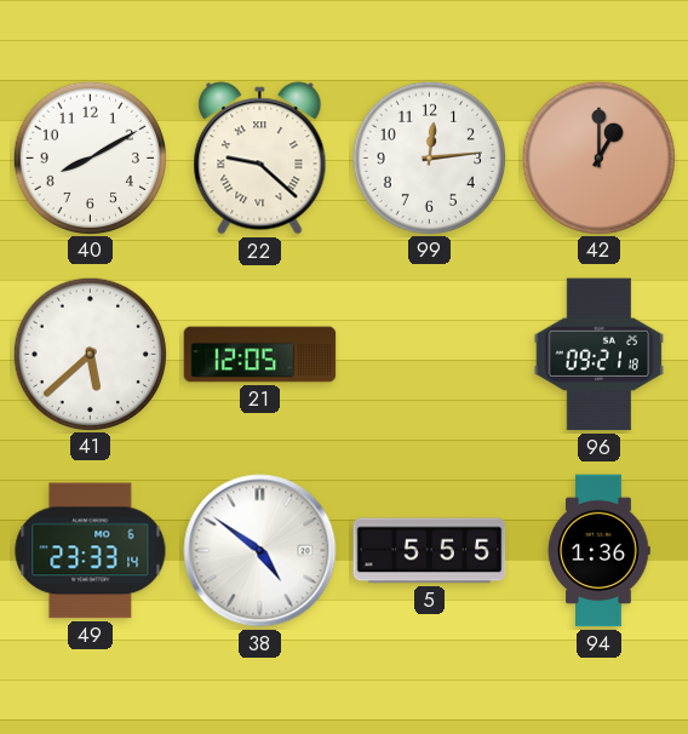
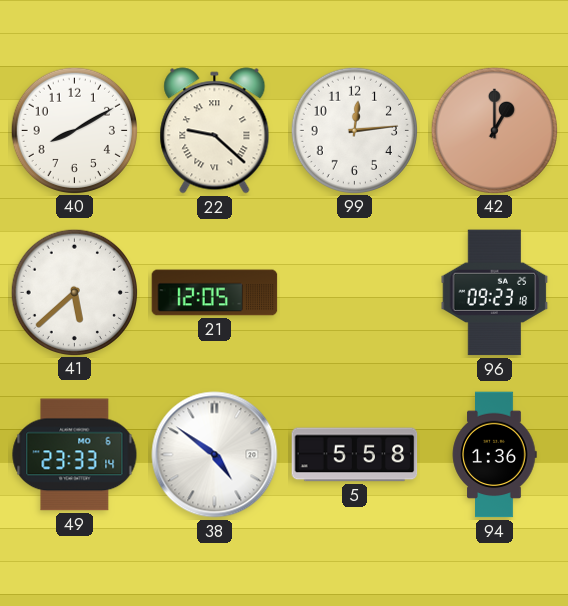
96: 09:21 -> 09:23
5: 5:55 -> 5:58
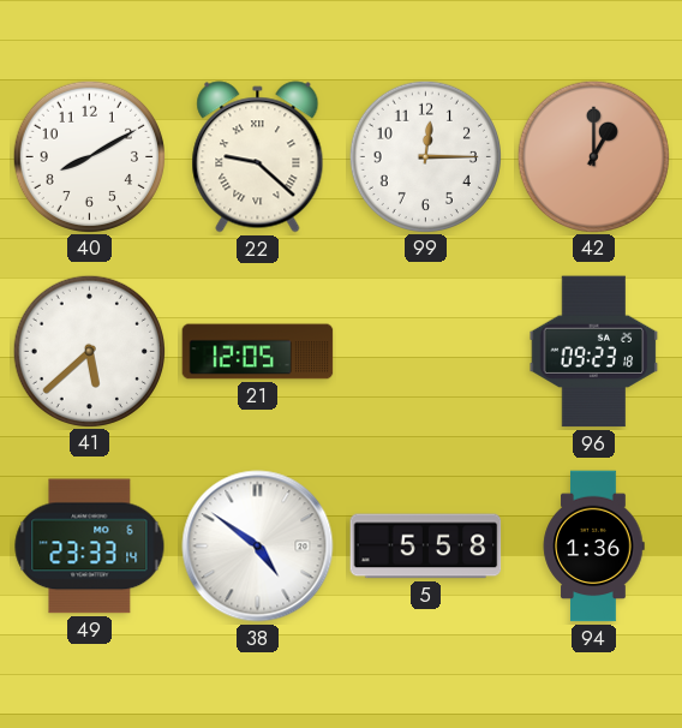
99: 12:14 -> 12:15
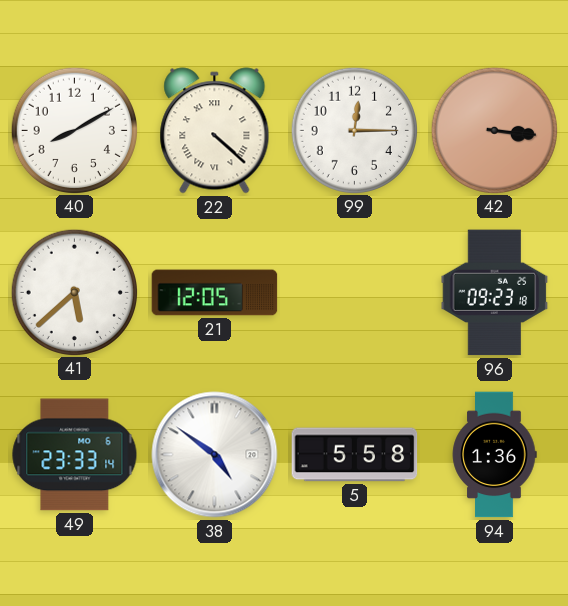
22: 9:22 -> 4:22
42: 1:00 -> 3:16
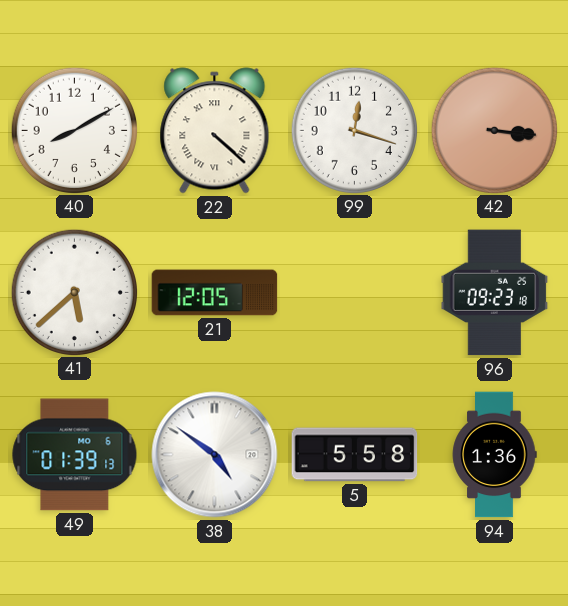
99: 12:15 -> 12:18
49: 23:33 -> 01:39
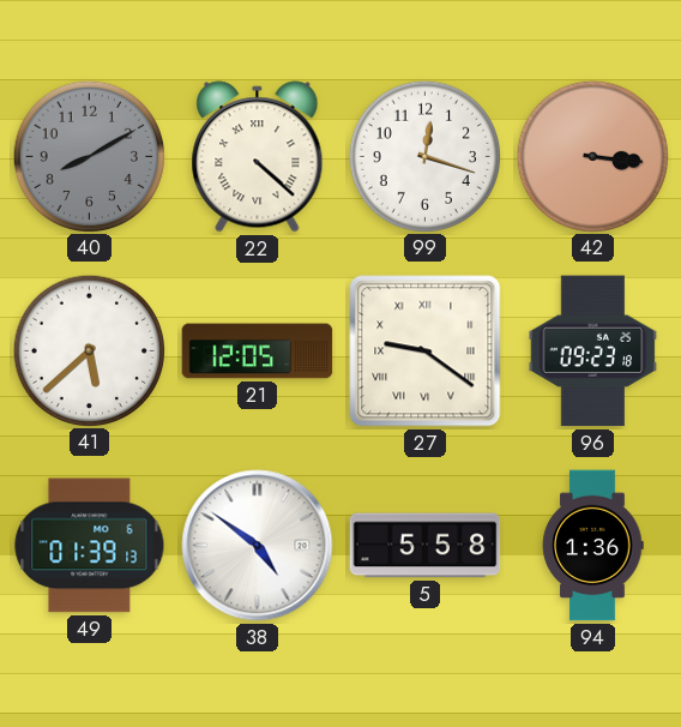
40 dial: white -> grey
27: none -> 9:21
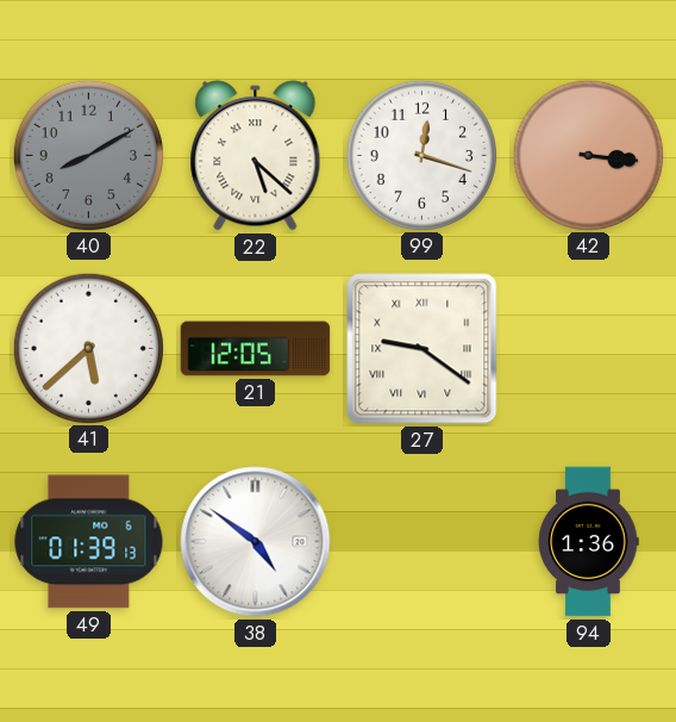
22: 4:22 -> 5:22
96: 09:23 -> none
5: 5:58 -> none
